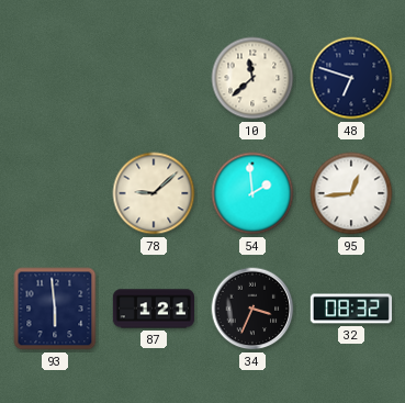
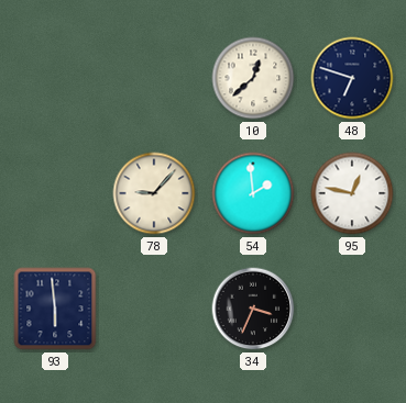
10: 11:38 -> 12:38
78: 9:08 -> 9:07
95: 12:44 -> 12:47
87: 1:21 -> none
32: 08:32 -> none
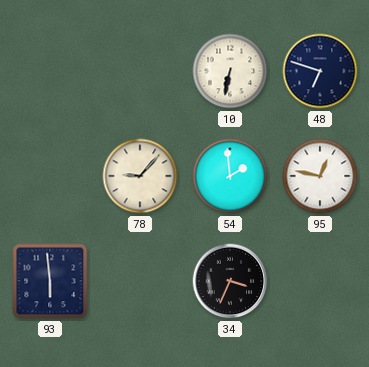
10: 12:38 -> 6:32
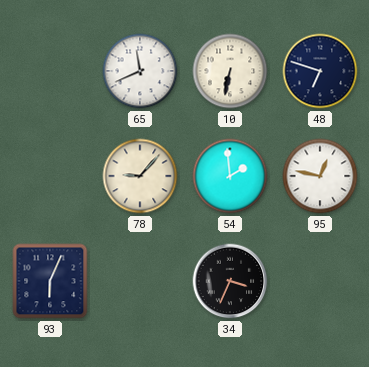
65: none -> 11:41
93: 5:59 -> 6:04
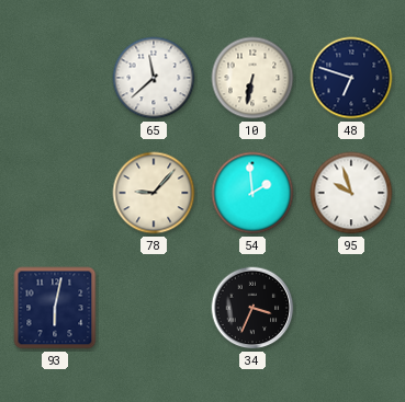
65: 11:41 -> 11:38
95: 12:47 -> 9:57
93: 6:04 -> 6:02
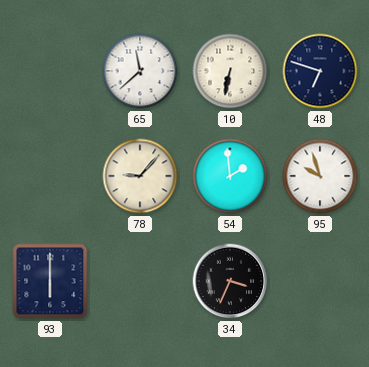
93: 6:02 -> 6:00
